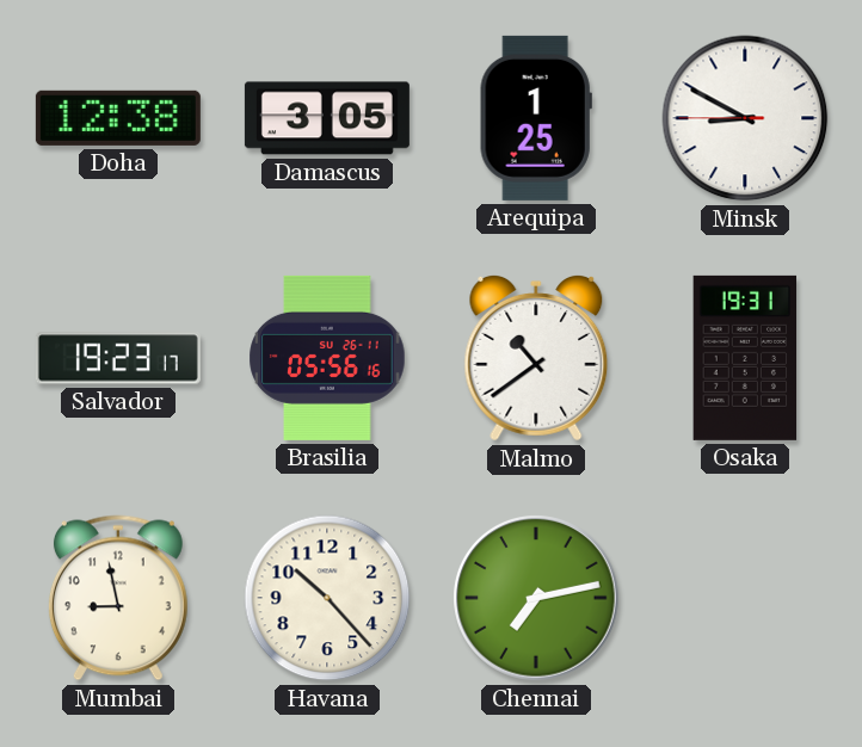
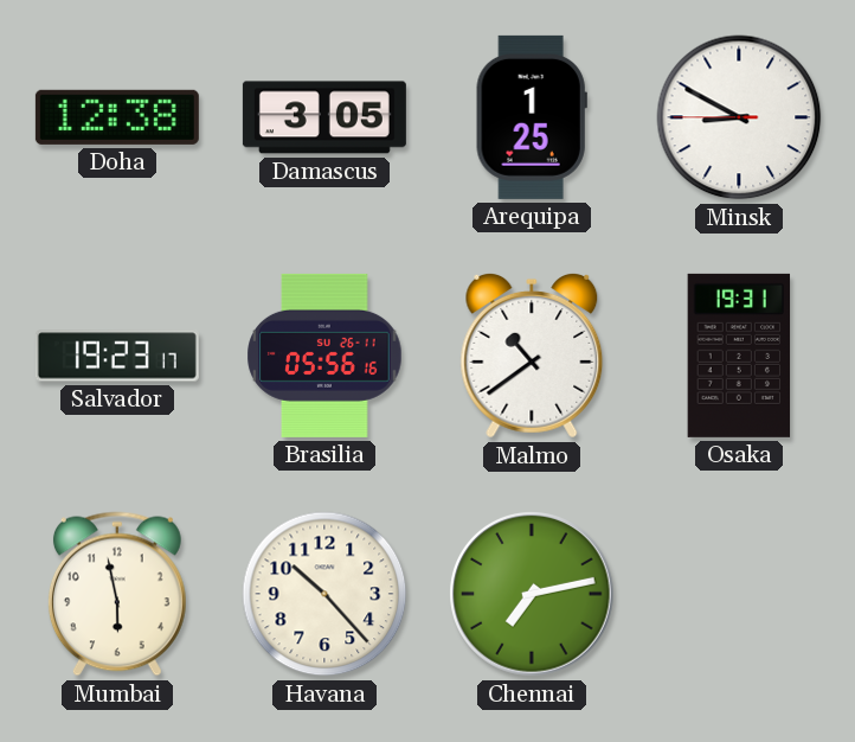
Mumbai: 8:58 -> 5:58
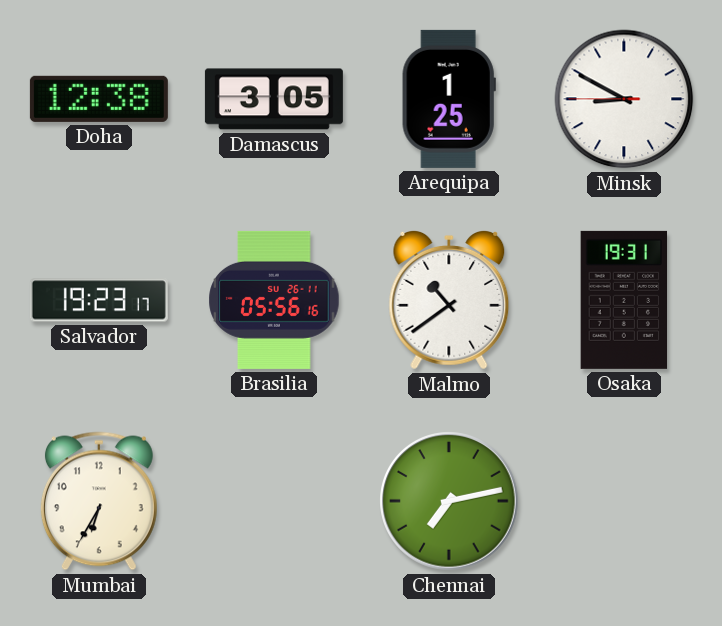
Mumbai: 5:58 -> 6:35
Havana: 10:23 -> none
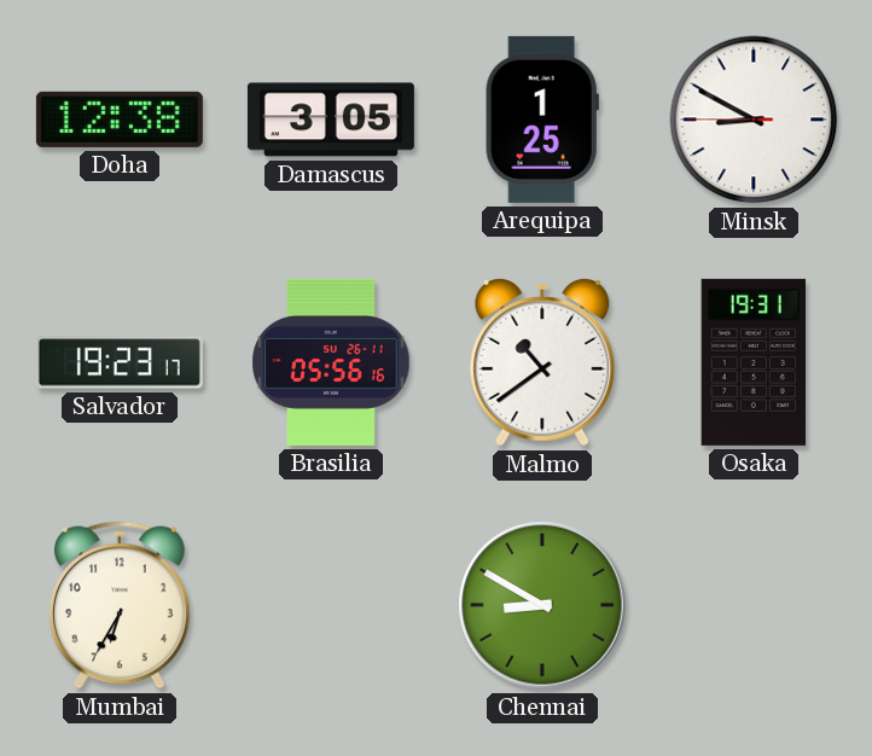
Chennai: 7:13 -> 8:50
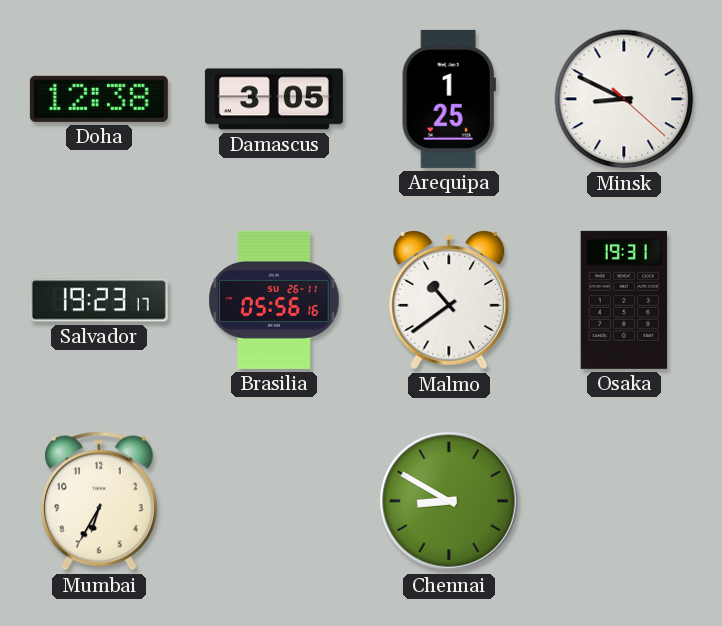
Minsk: 8:49:45 -> 8:49:22
